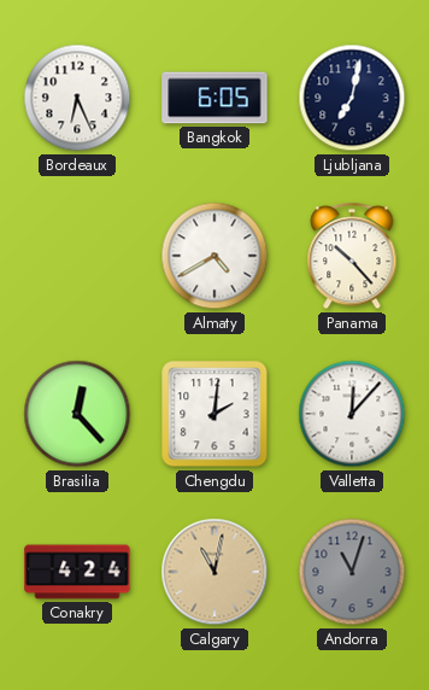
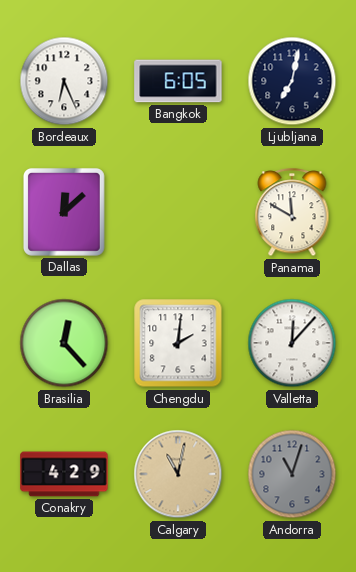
Dallas: none -> 12:08
Almaty: 4:40 -> none
Panama: 10:23 -> 11:50
Conakry: 4:24 -> 4:29
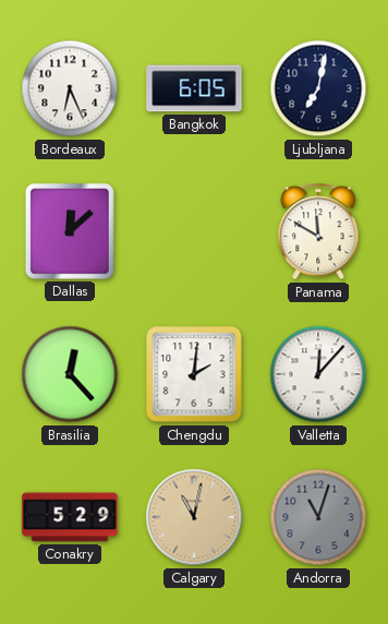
Conakry: 4:29 -> 5:29
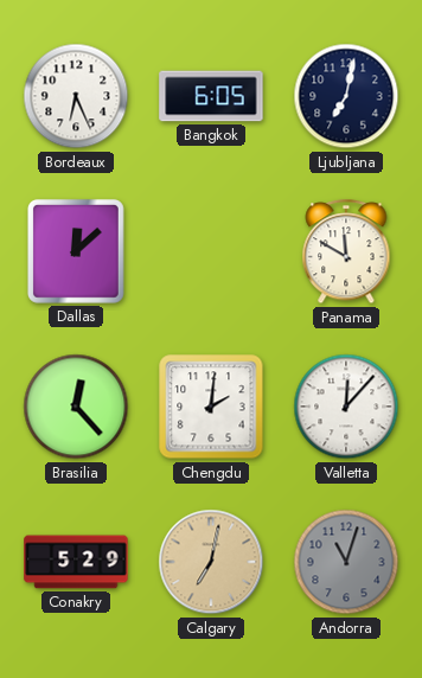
Calgary: 11:02 -> 7:02
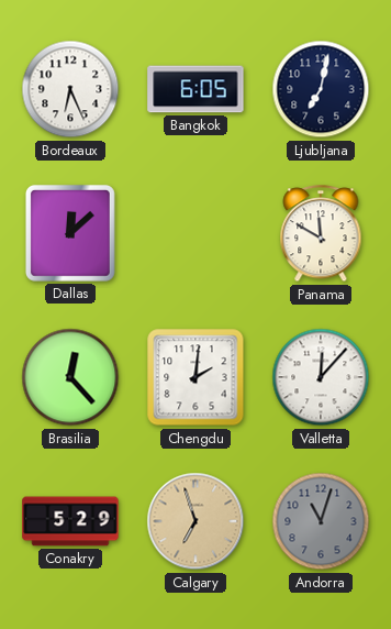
Calgary: 7:02 -> 6:57
